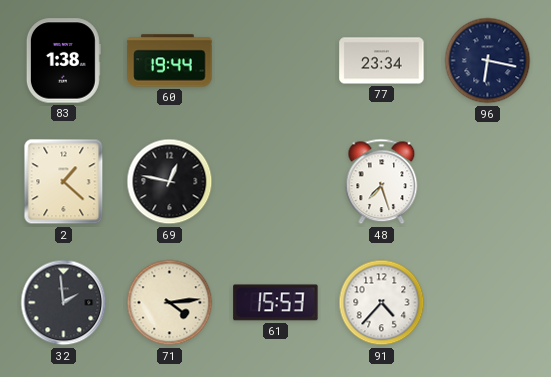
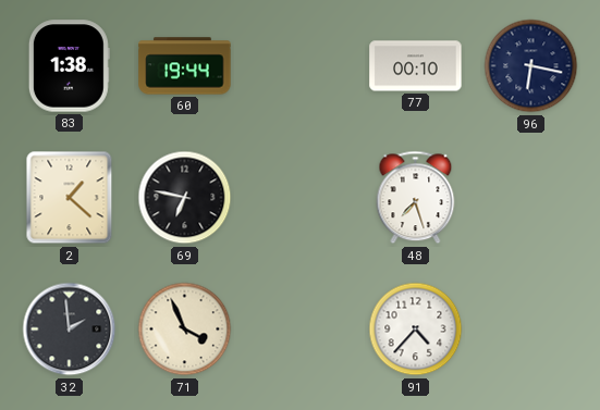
77: 23:34 -> 00:10
69: 12:47 -> 6:47
71: 4:14 -> 3:56
61: 15:53 -> none
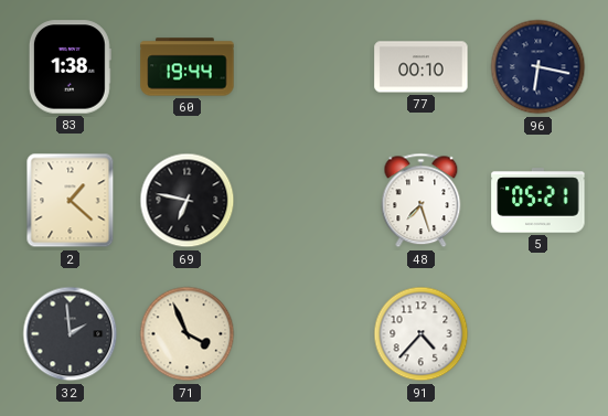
5: none -> 05:21
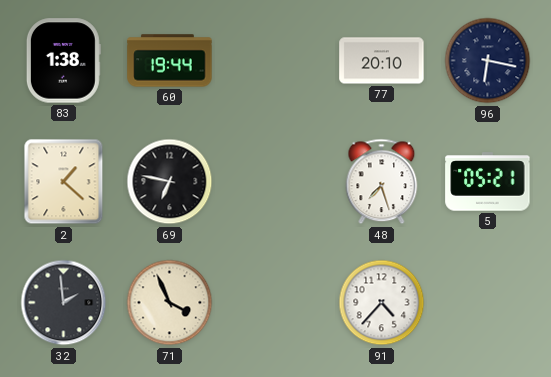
77: 00:10 -> 20:10
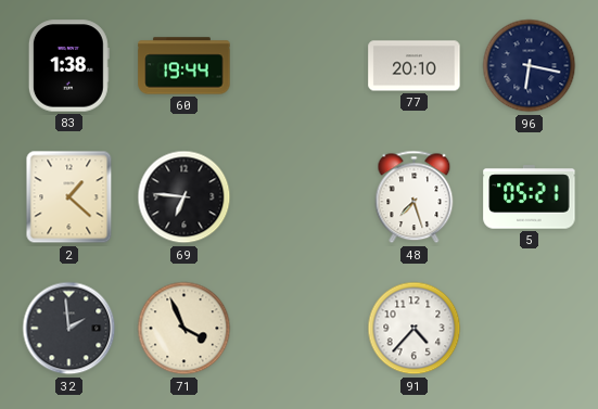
69: 6:47 -> 6:46
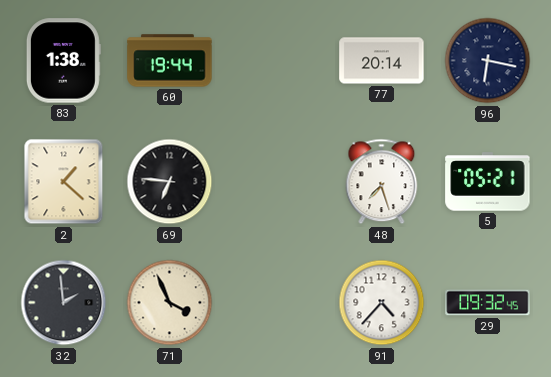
77: 20:10 -> 20:14
29: none -> 09:32
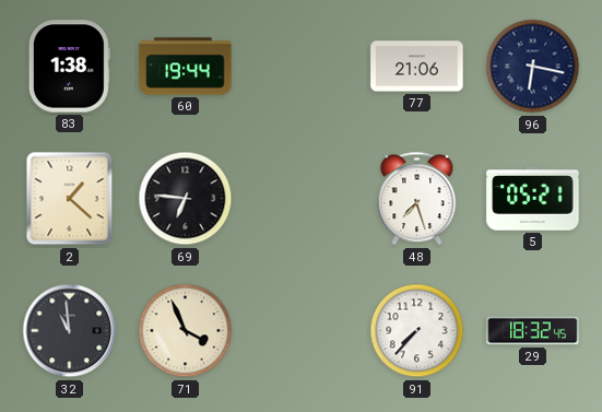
77: 20:14 -> 21:06
32: 1:59 -> 10:59
91: 4:37 -> 7:37
29: 09:32 -> 18:32
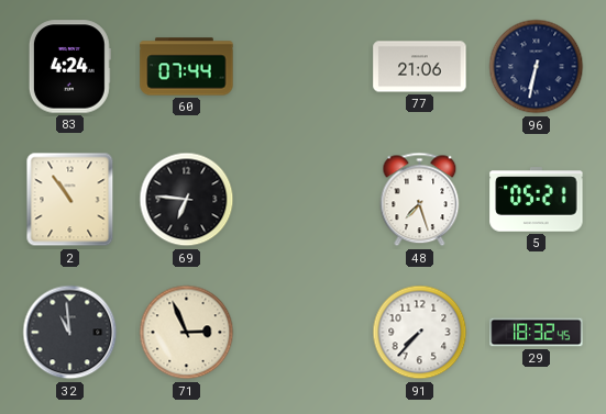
83: 1:38 -> 4:24
60: 19:44 -> 07:44
96: 6:17 -> 6:32
2: 1:22 -> 10:54
71: 3:56 -> 2:56
